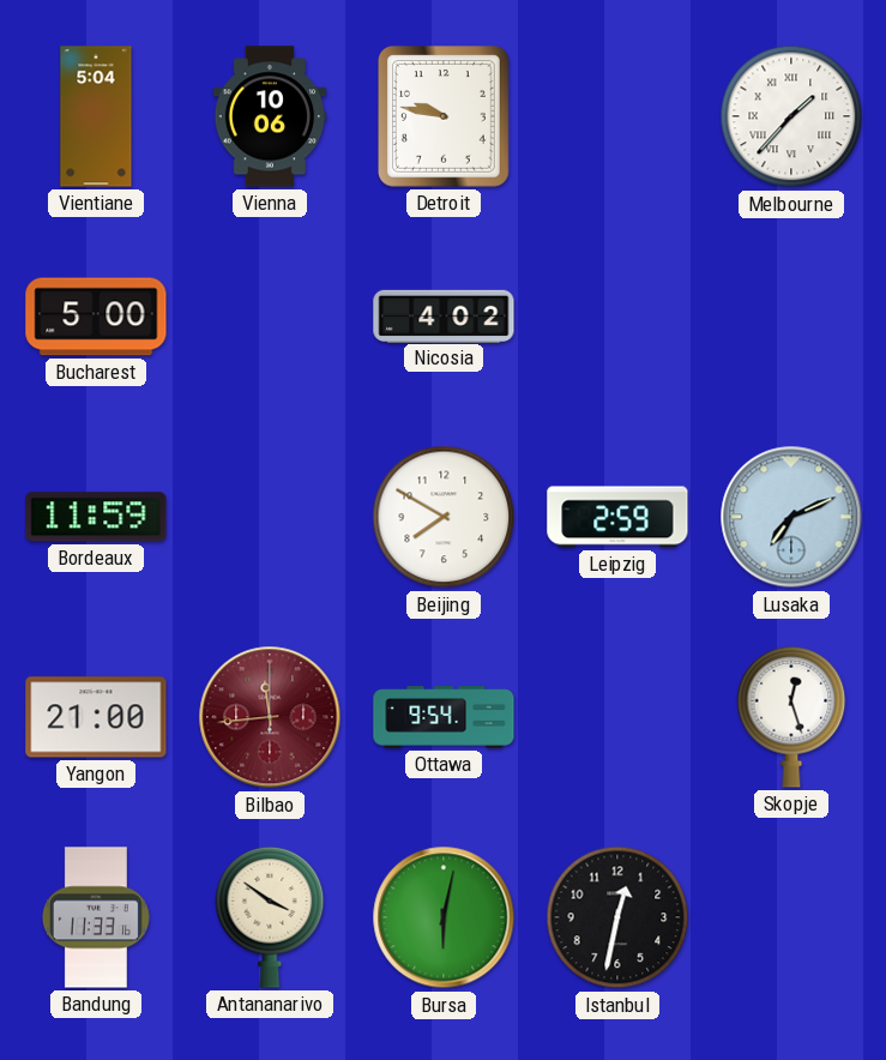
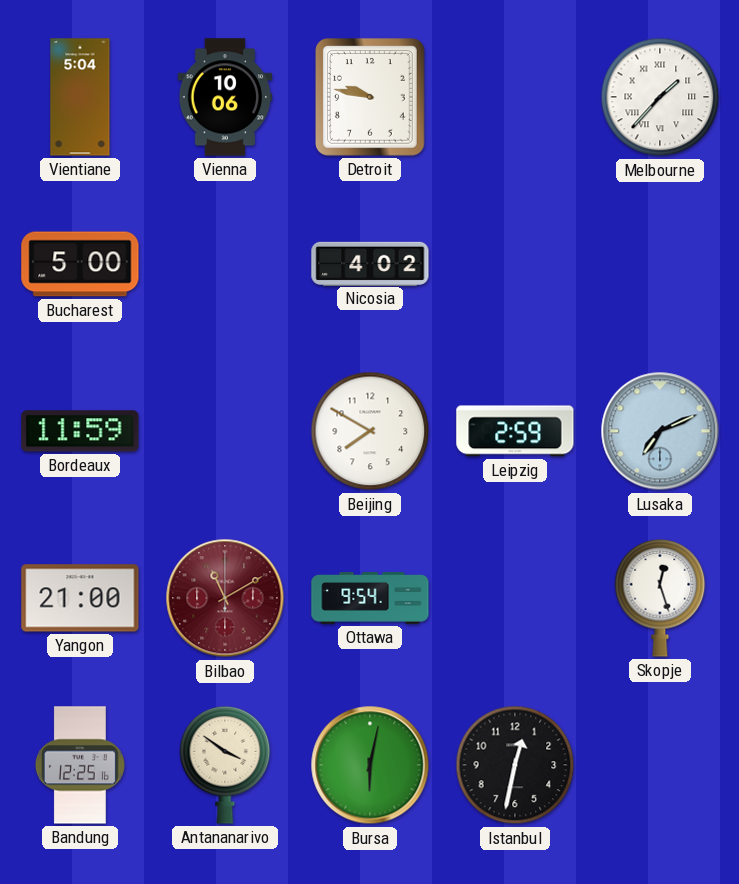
Bilbao: 11:44 -> 11:10
Bandung: 11:33 -> 12:25
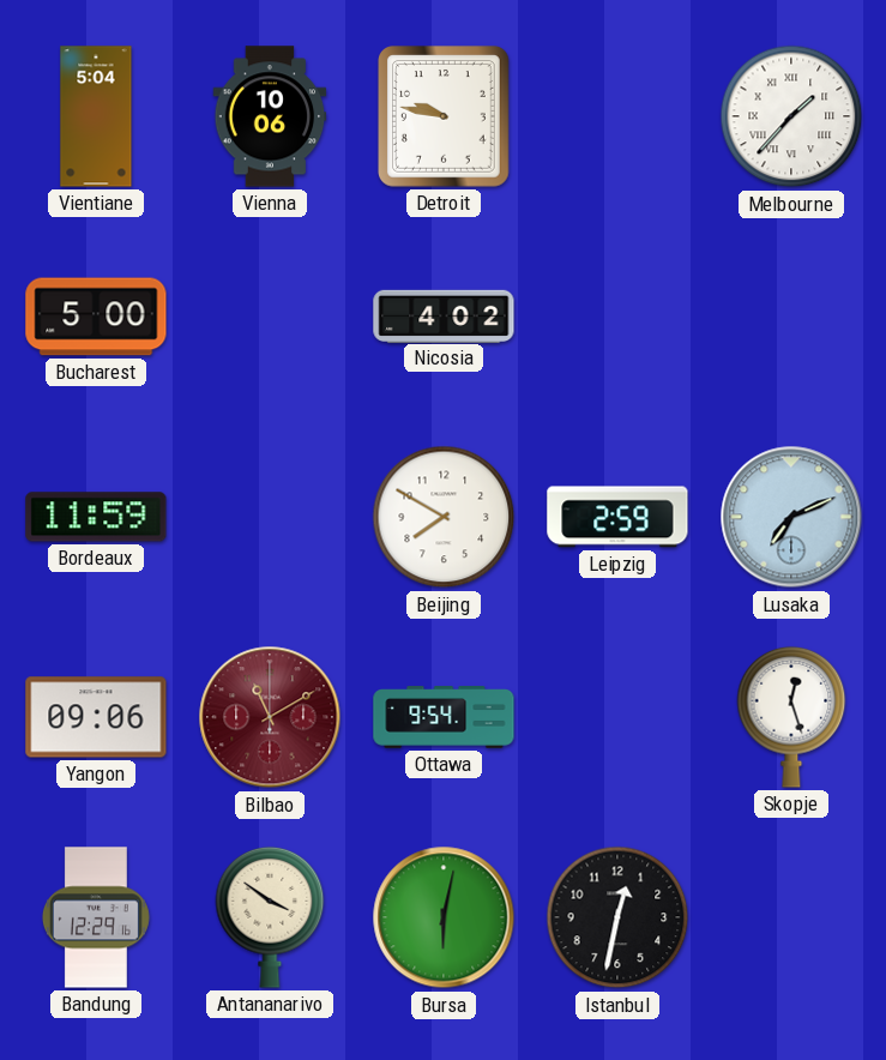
Yangon: 21:00 -> 09:06
Bandung: 12:25 -> 12:29
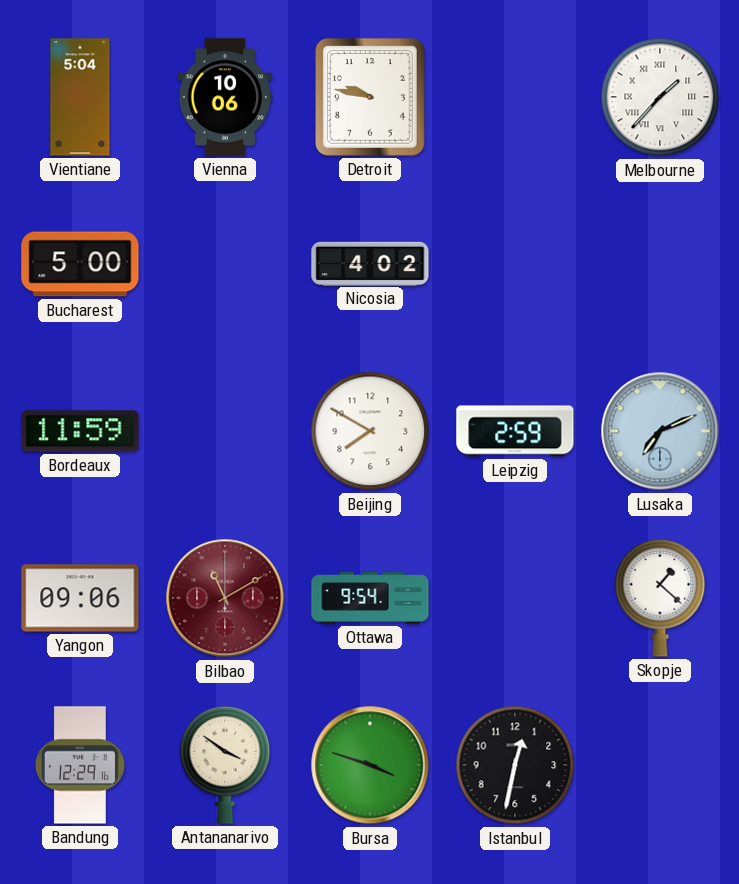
Skopje: 12:27 -> 1:22
Bursa: 6:02 -> 3:48
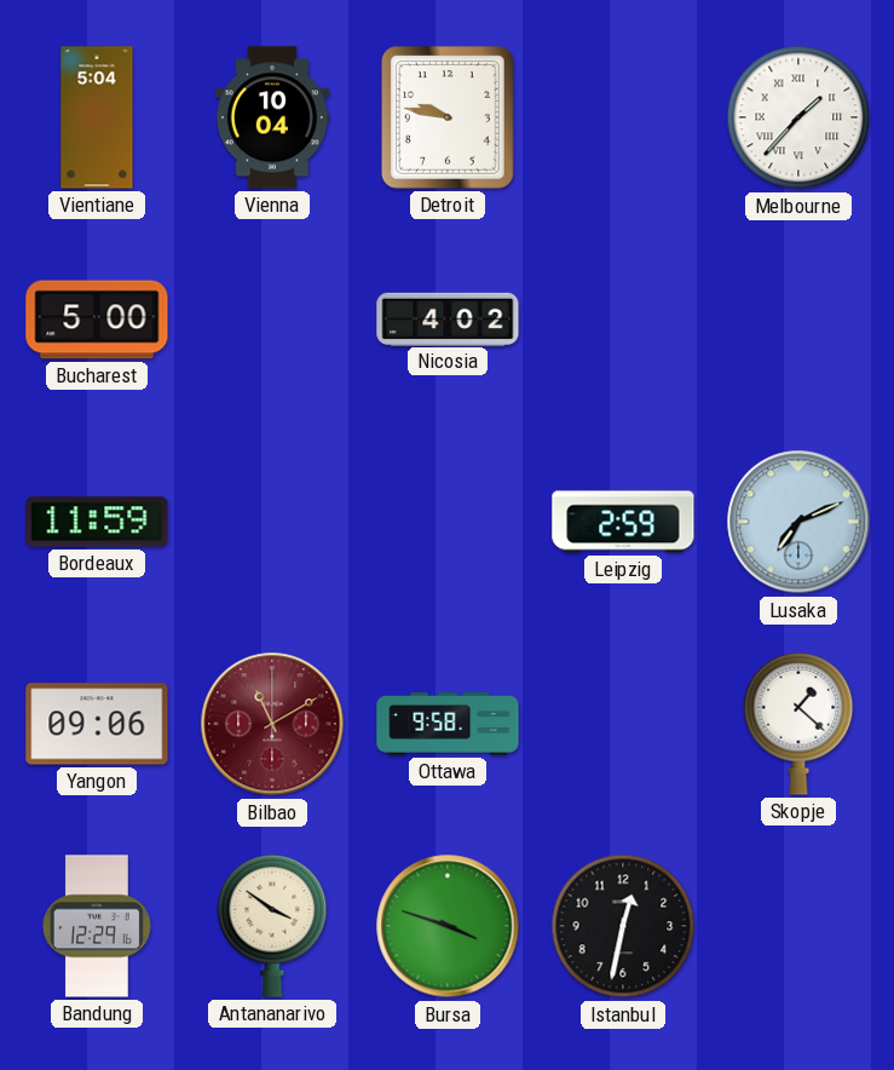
Vienna: 10:06 -> 10:04
Beijing: 7:50 -> none
Ottawa: 9:54 -> 9:58
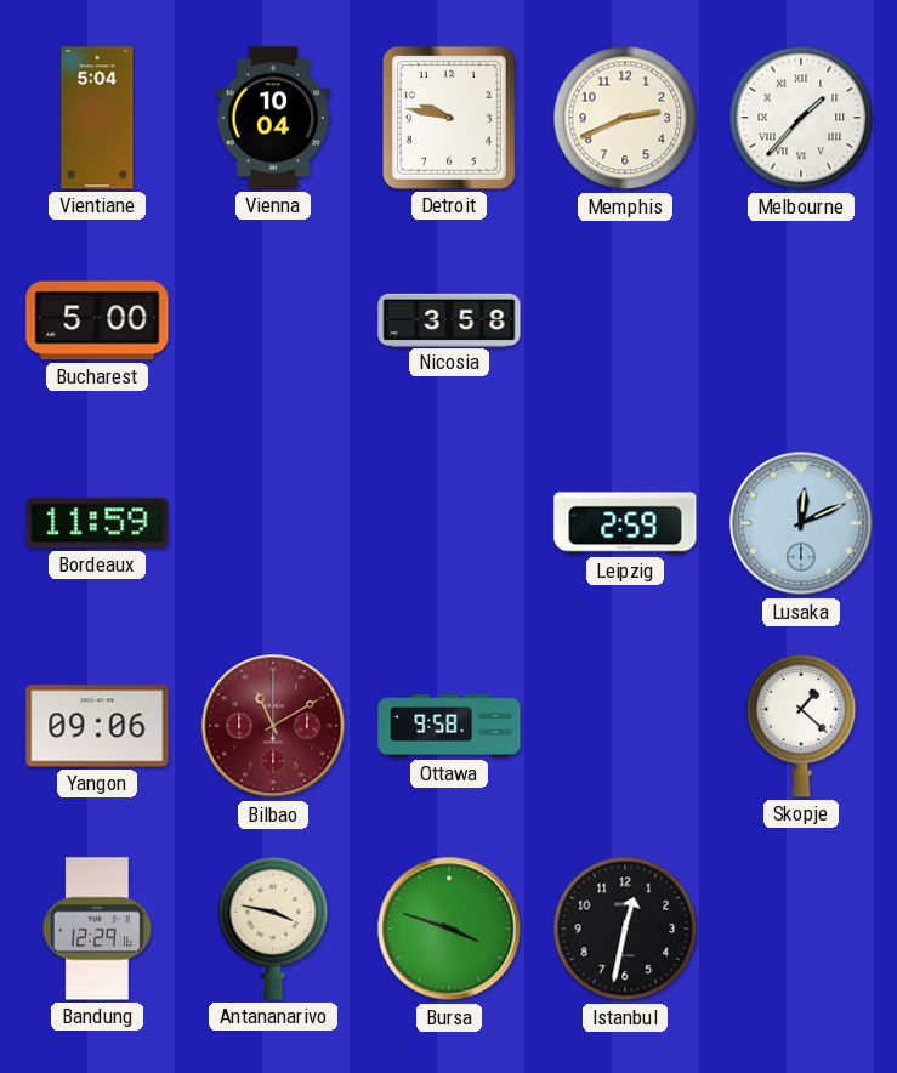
Memphis: none -> 2:41
Nicosia: 4:02 -> 3:58
Lusaka: 7:11 -> 12:11
Antananarivo: 3:51 -> 3:47
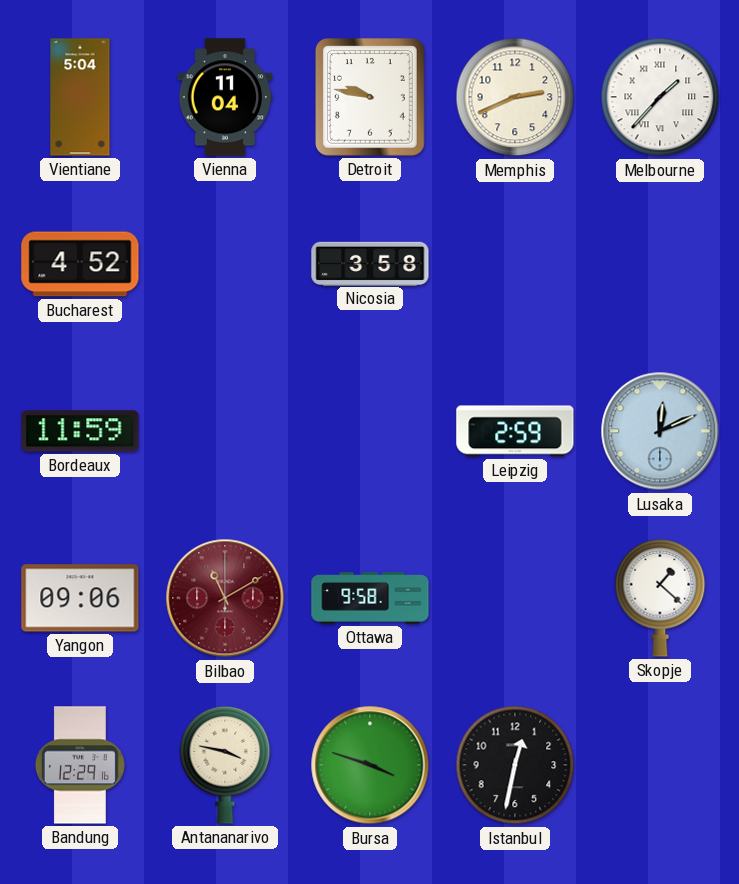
Vienna: 10:04 -> 11:04
Bucharest: 5:00 -> 4:52
